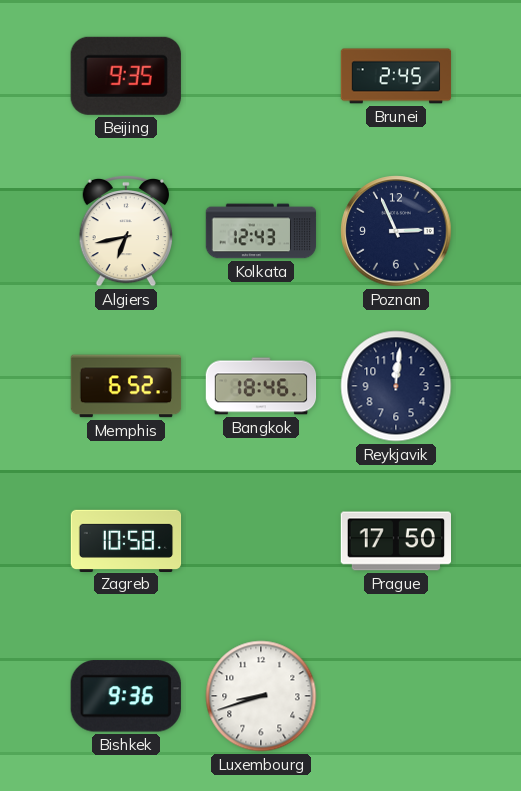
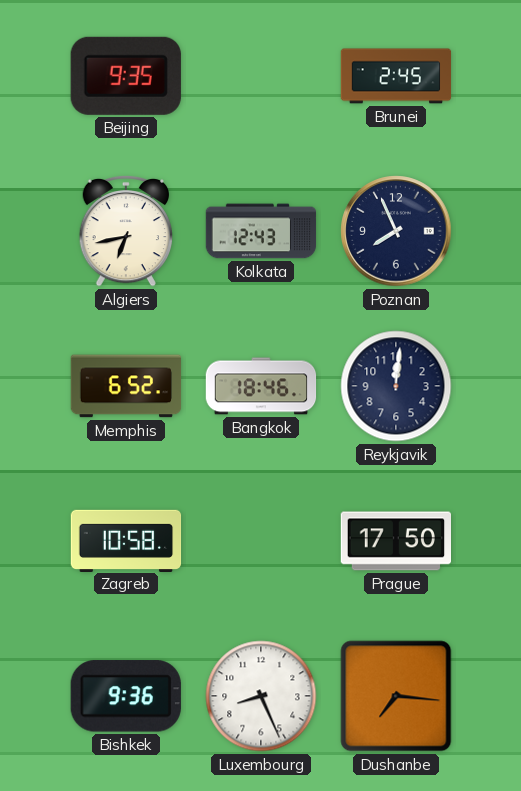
Poznan: 2:56 -> 7:56
Luxembourg: 8:42 -> 8:26
Dushanbe: none -> 7:16
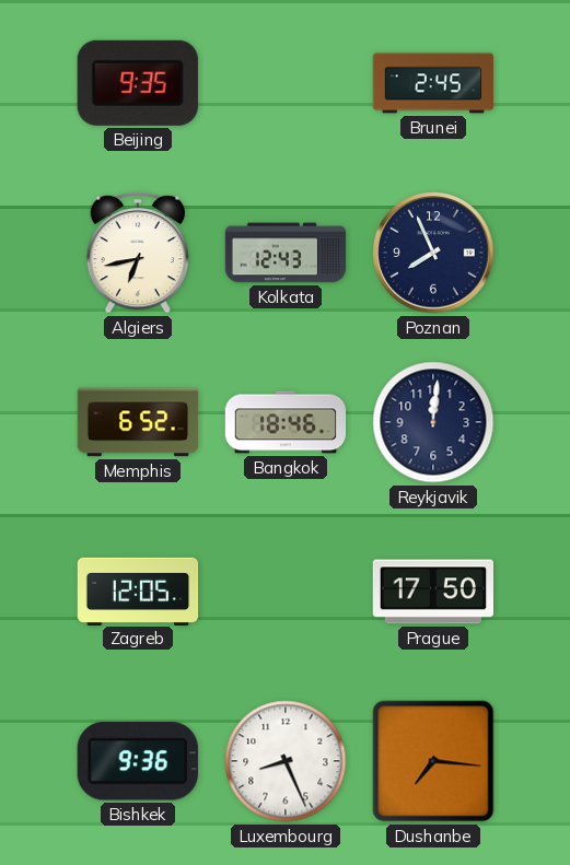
Zagreb: 10:58 -> 12:05
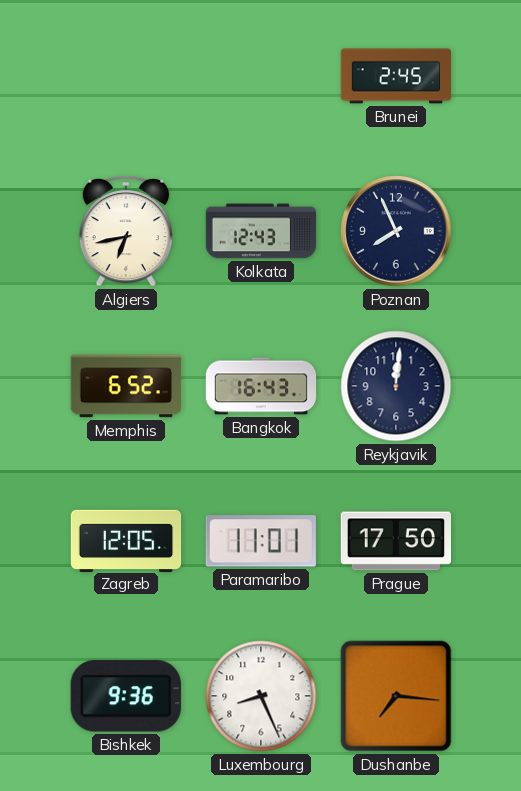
Beijing: 9:35 -> none
Bangkok: 18:46 -> 16:43
Paramaribo: none -> 11:01
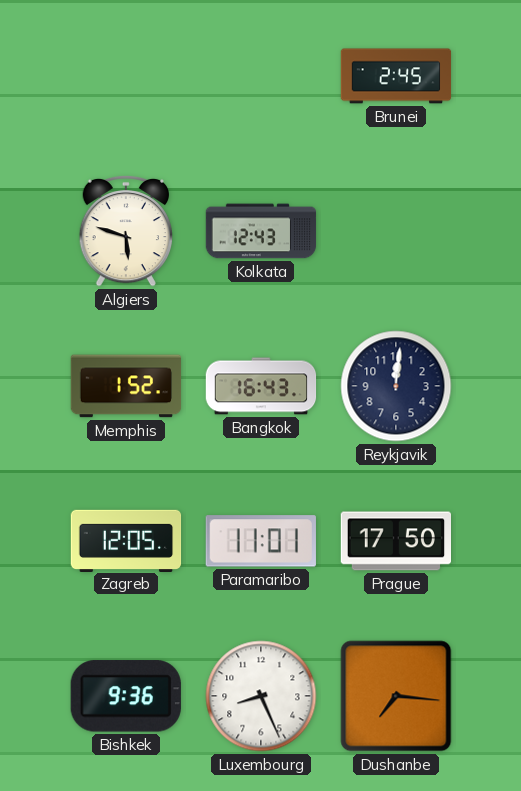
Algiers: 6:43 -> 5:48
Poznan: 7:56 -> none
Memphis: 6:52 -> 1:52
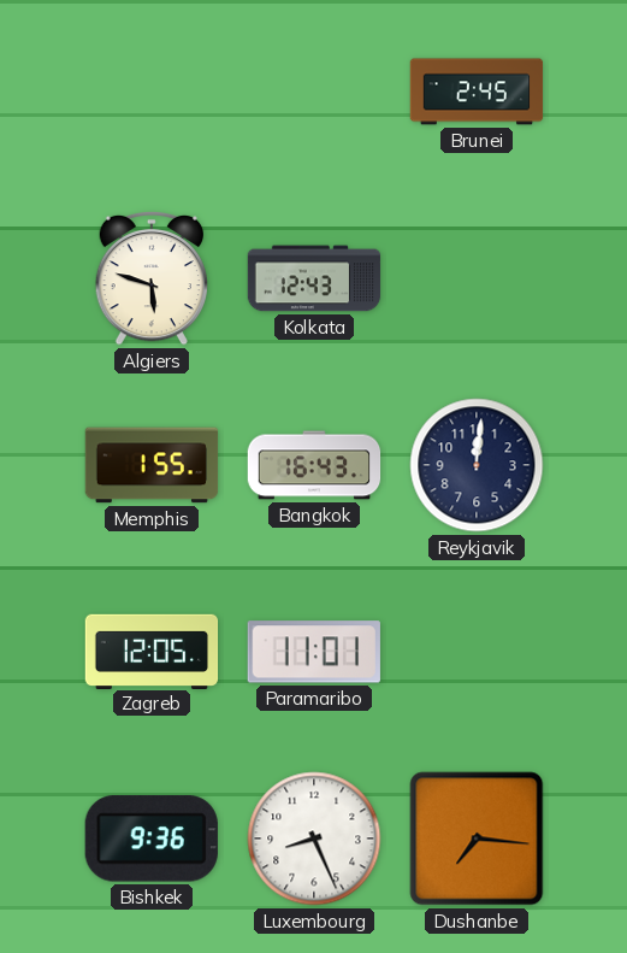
Memphis: 1:52 -> 1:55
Prague: 17:50 -> none
